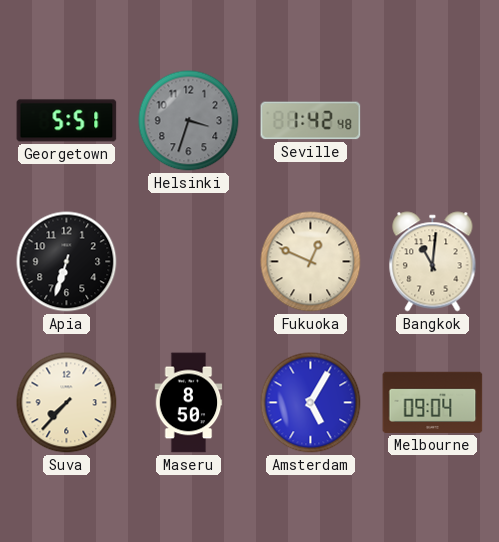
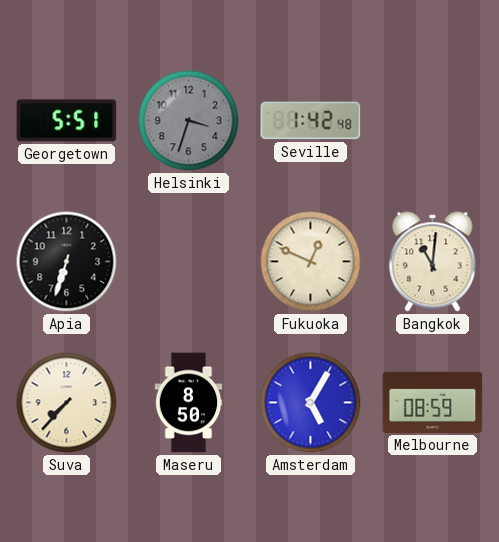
Melbourne: 09:04 -> 08:59
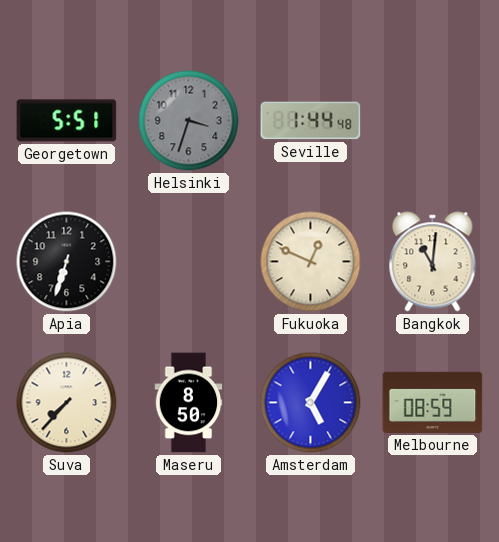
Seville: 1:42 -> 1:44
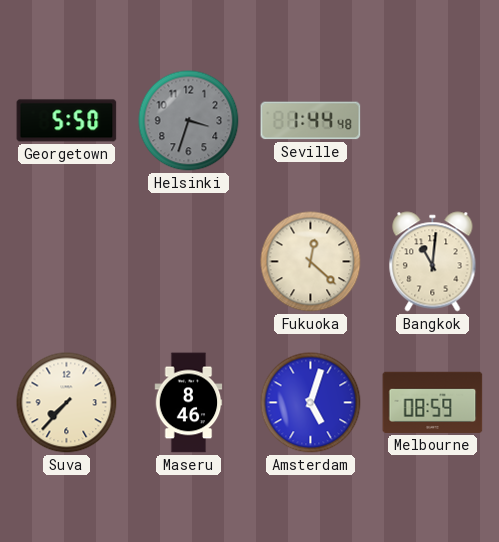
Georgetown: 5:51 -> 5:50
Apia: 6:33 -> none
Fukuoka: 12:49 -> 12:22
Maseru: 8:50 -> 8:46
Amsterdam: 5:05 -> 5:03
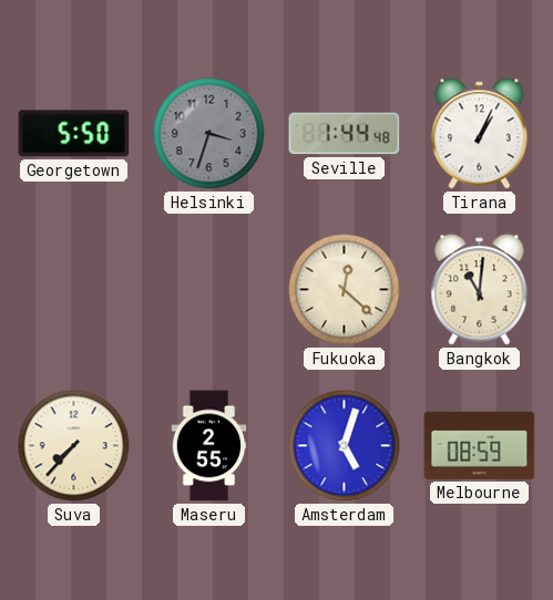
Tirana: none -> 1:04
Maseru: 8:46 -> 2:55
